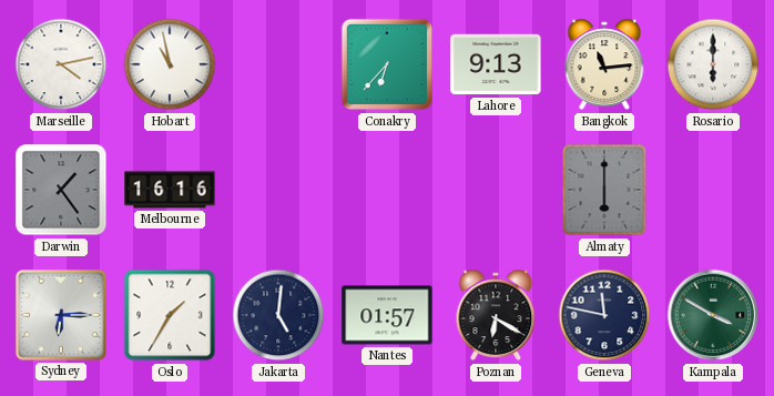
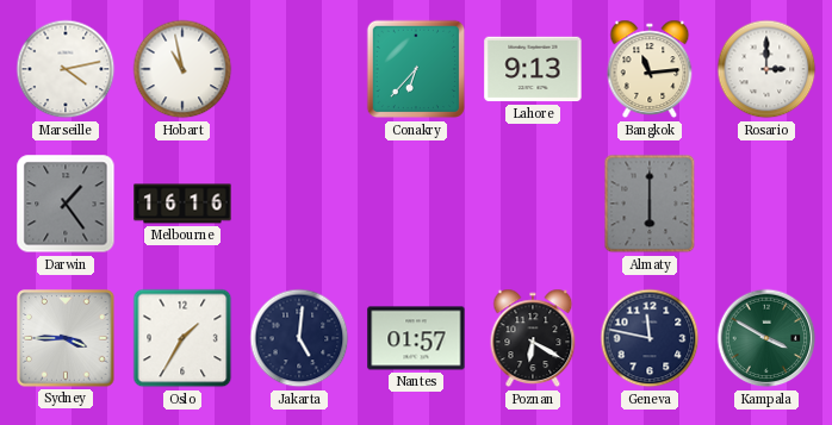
Rosario: 6:00 -> 3:00
Sydney: 6:15 -> 3:45
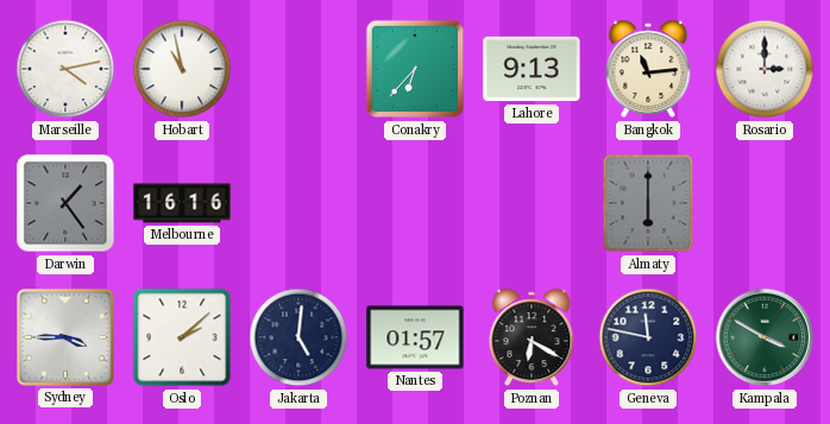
Oslo: 1:35 -> 2:08
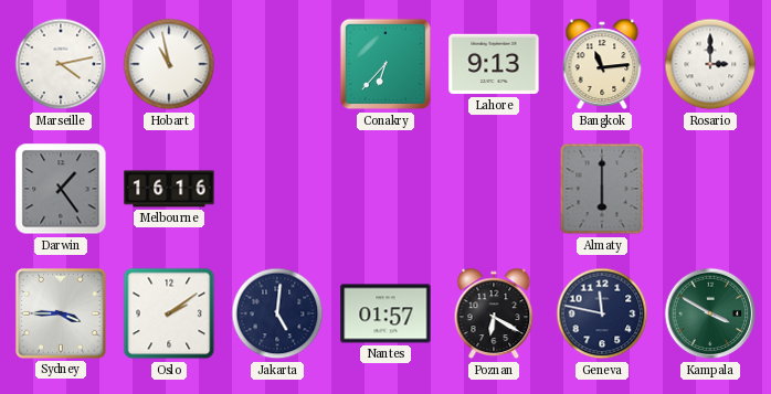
Oslo: 2:08 -> 2:09
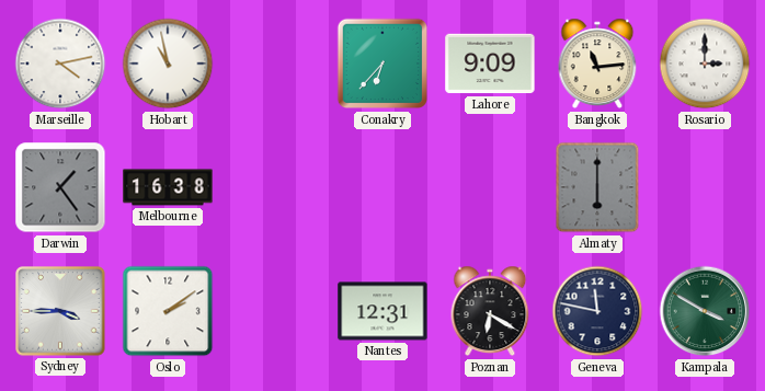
Lahore: 9:13 -> 9:09
Melbourne: 16:16 -> 16:38
Jakarta: 5:01 -> none
Nantes: 01:57 -> 12:31
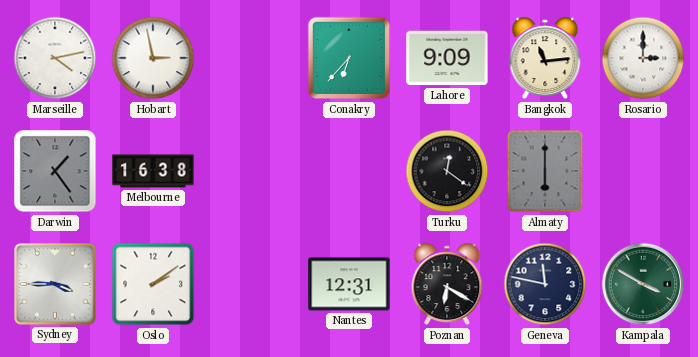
Hobart: 10:58 -> 2:58
Turku: none -> 12:21
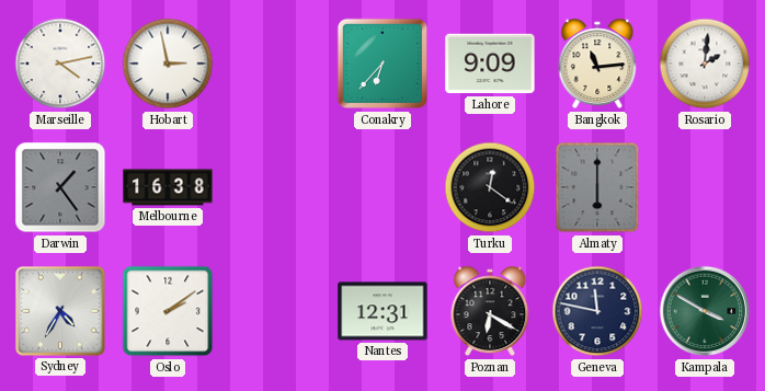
Rosario: 3:00 -> 2:01
Sydney: 3:45 -> 4:35
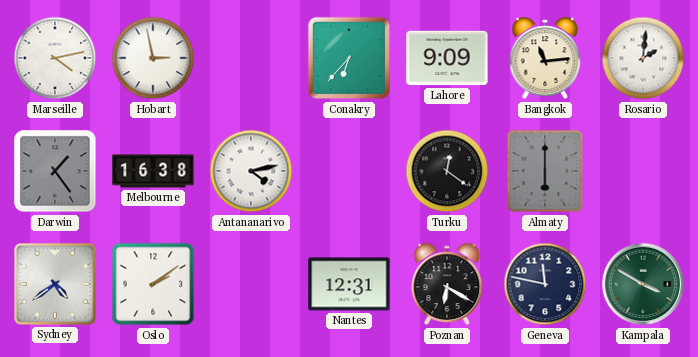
Antananarivo: none -> 4:13
Sydney: 4:35 -> 4:39
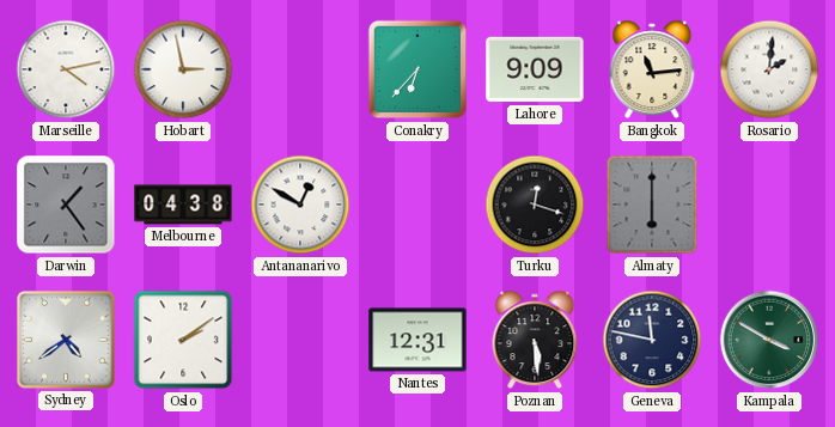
Melbourne: 16:38 -> 04:38
Antananarivo: 4:13 -> 12:50
Turku: 12:21 -> 12:18
Poznan: 6:20 -> 5:29
